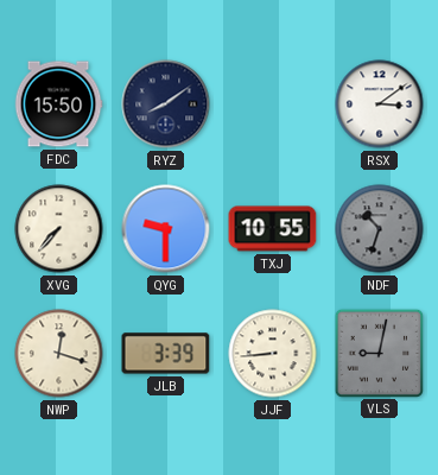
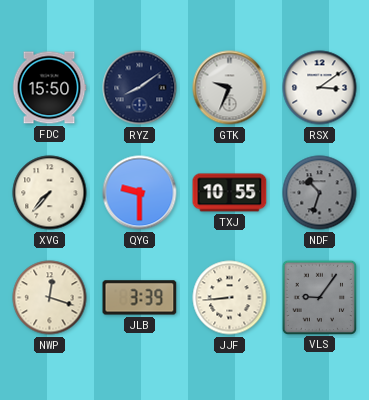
GTK: none -> 9:34
VLS: 9:02 -> 9:06
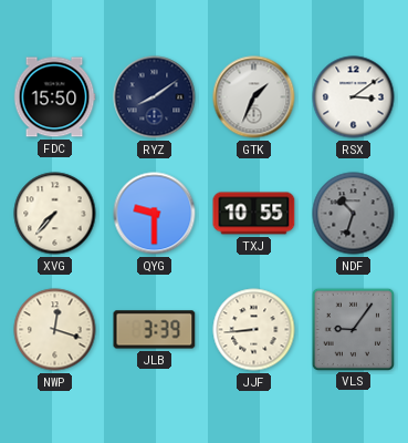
GTK: 9:34 -> 1:34
